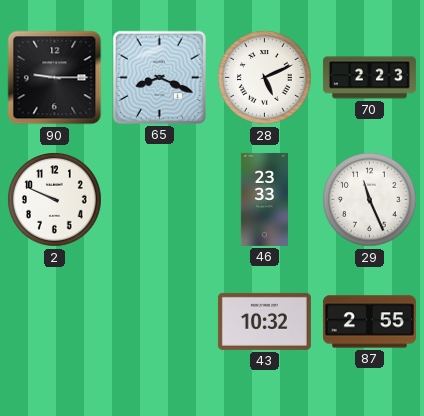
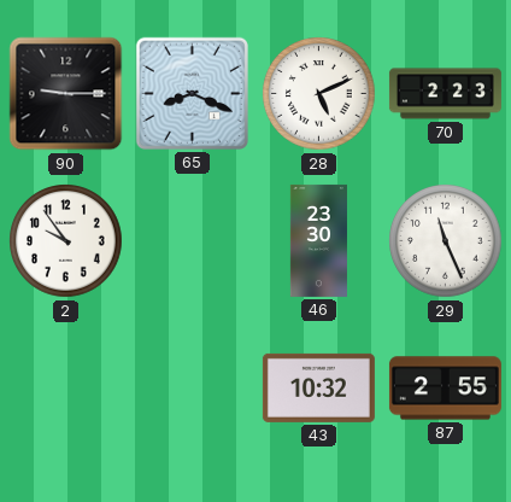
2: 9:49 -> 9:54
46: 23:33 -> 23:30
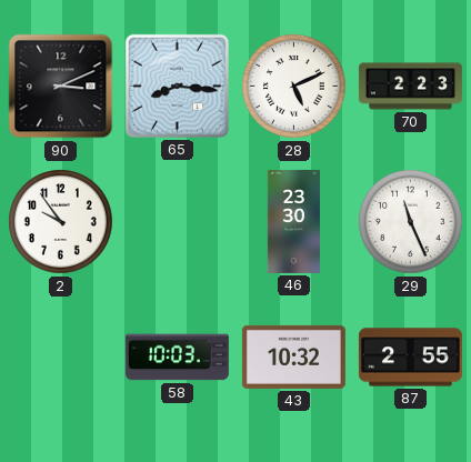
90: 9:15 -> 3:11
65: 8:19 -> 8:16
58: none -> 10:03
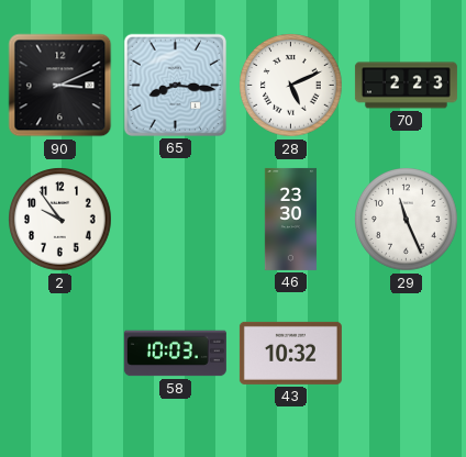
87: 2:55 -> none
